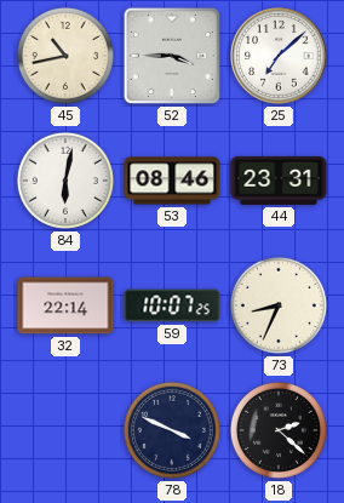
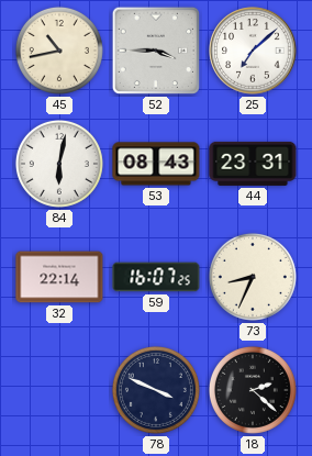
53: 08:46 -> 08:43
59: 10:07 -> 16:07
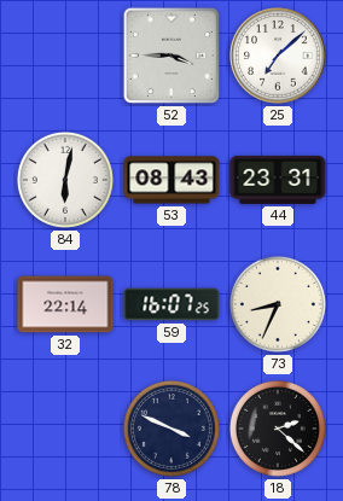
45: 10:43 -> none
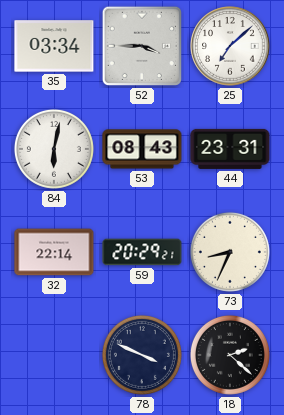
35: none -> 03:34
59: 16:07 -> 20:29
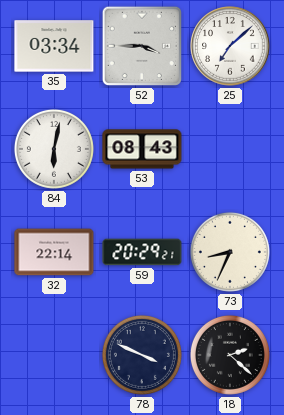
44: 23:31 -> none
